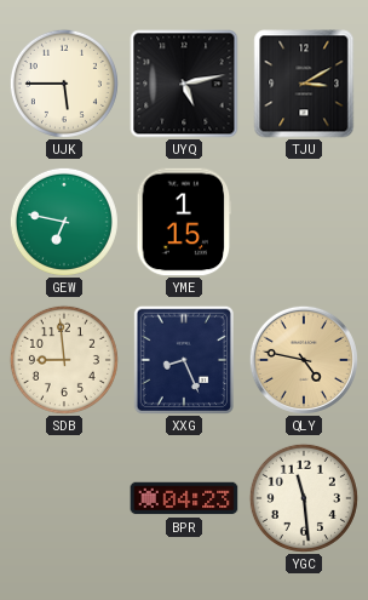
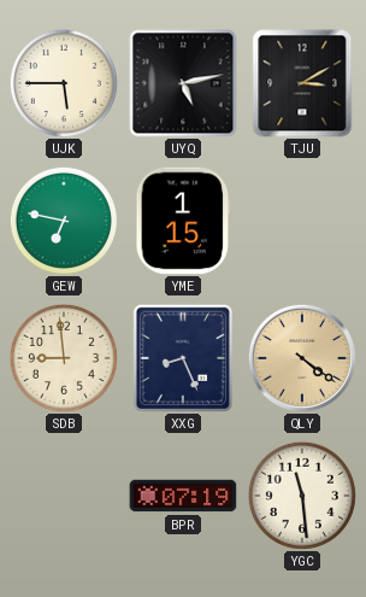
QLY: 4:47 -> 4:21
BPR: 04:23 -> 07:19
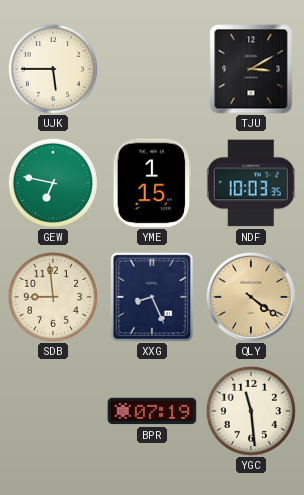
UYQ: 5:13 -> none
NDF: none -> 10:03
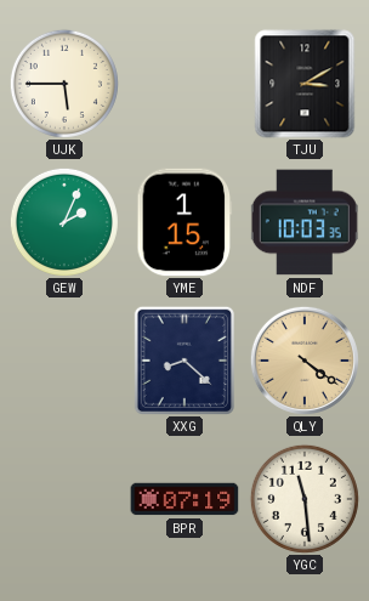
GEW: 6:47 -> 2:04
SDB: 8:59 -> none
XXG: 8:26 -> 8:22
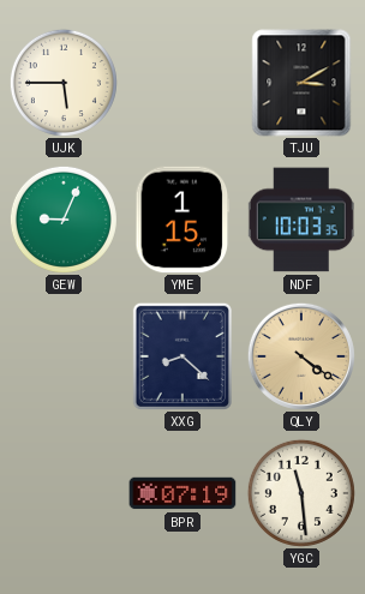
GEW: 2:04 -> 9:04
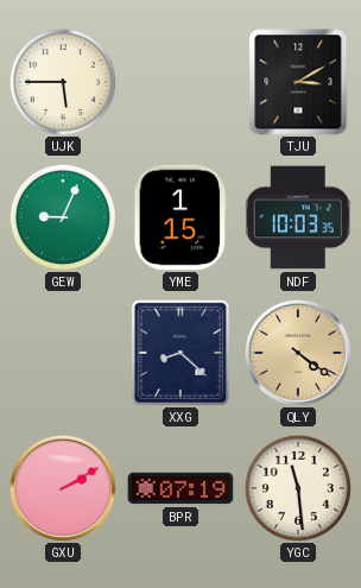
GXU: none -> 2:10
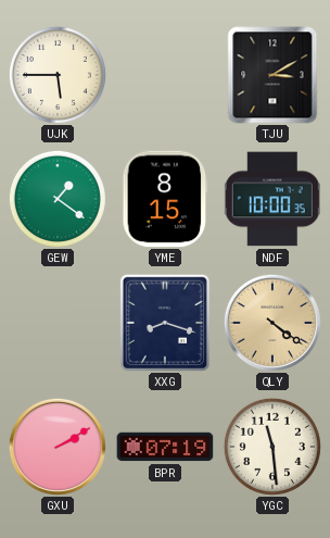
GEW: 9:04 -> 1:21
YME: 1:15 -> 8:15
NDF: 10:03 -> 10:00
XXG: 8:22 -> 8:18
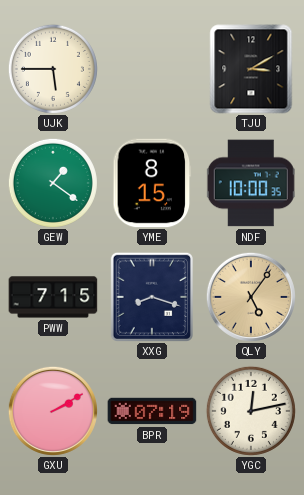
PWW: none -> 7:15
QLY: 4:21 -> 5:06
YGC: 11:29 -> 12:13
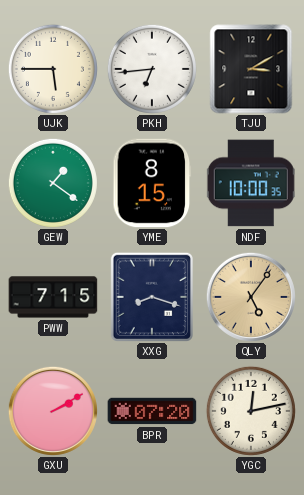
PKH: none -> 6:44
BPR: 07:19 -> 07:20
